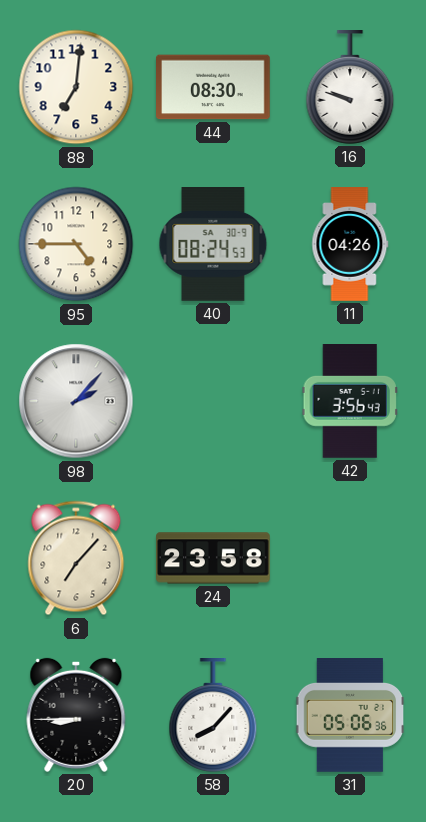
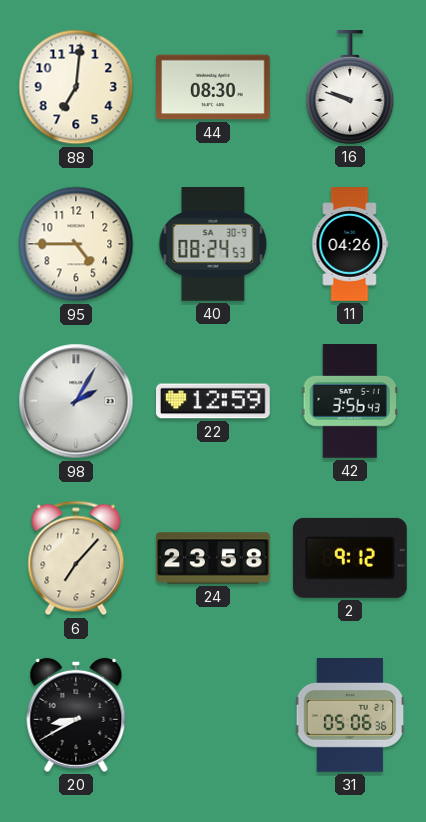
98: 2:07 -> 2:05
22: none -> 12:59
2: none -> 9:12
20: 8:45 -> 8:40
58: 8:07 -> none
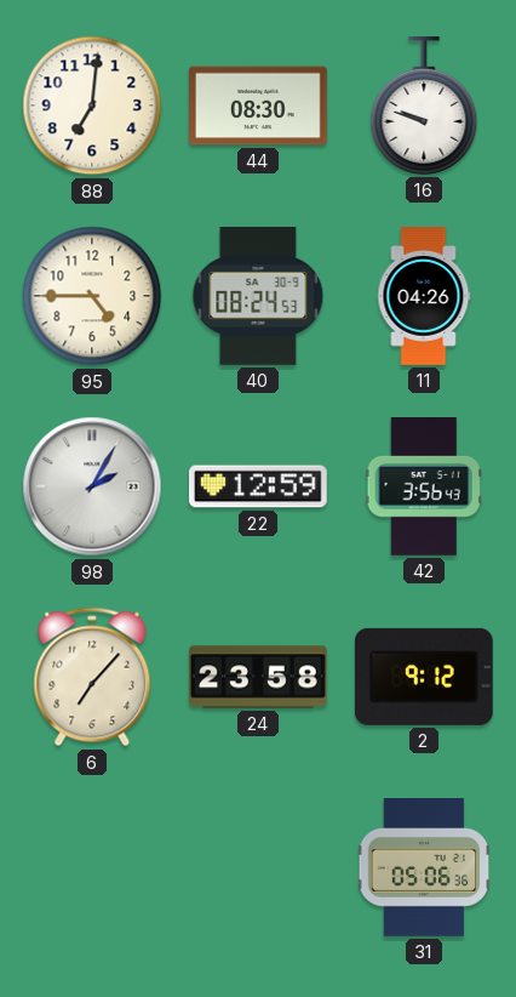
20: 8:40 -> none
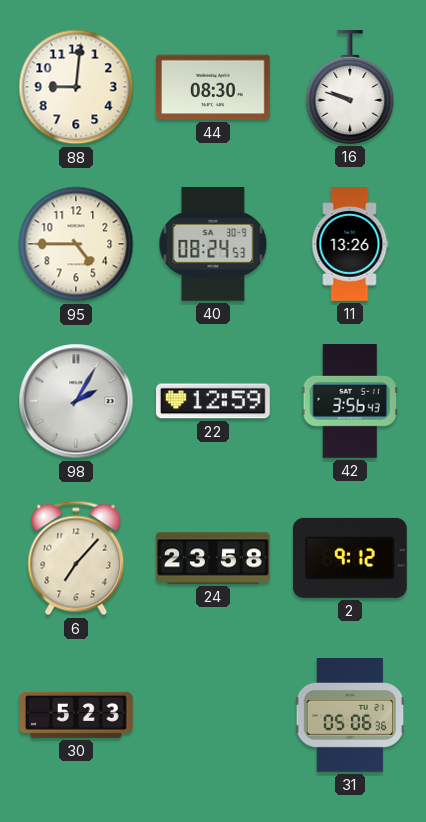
88: 7:01 -> 9:01
11: 04:26 -> 13:26
30: none -> 5:23
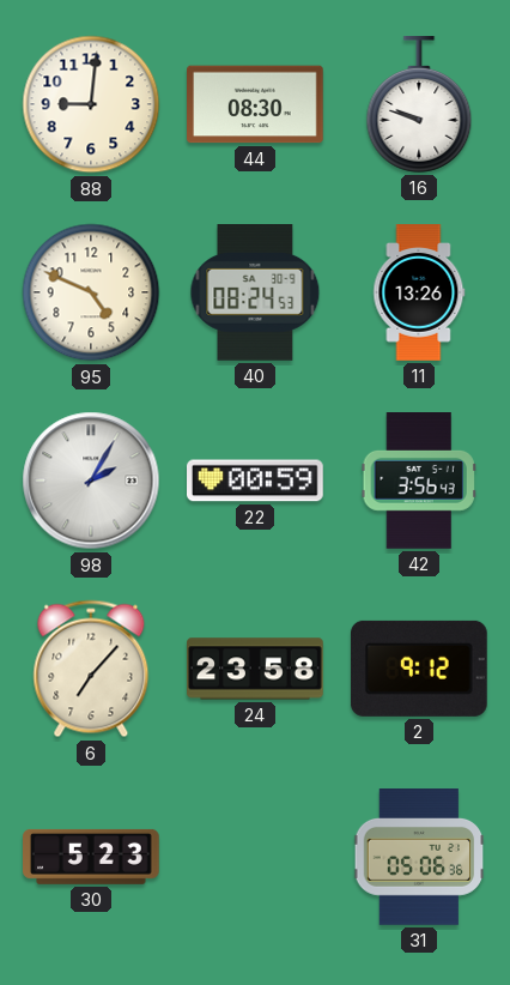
95: 4:45 -> 4:49
22: 12:59 -> 00:59
